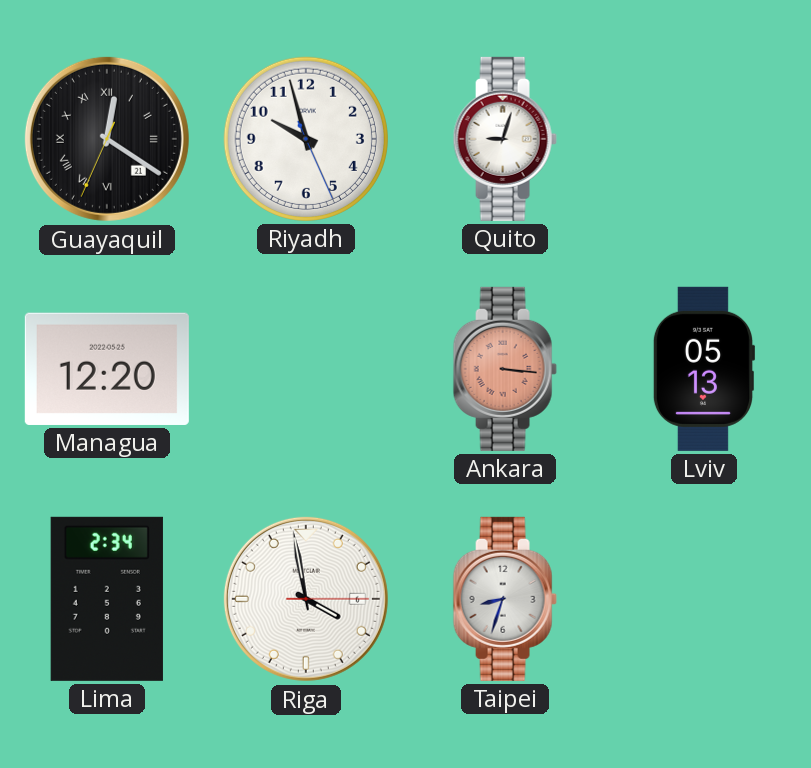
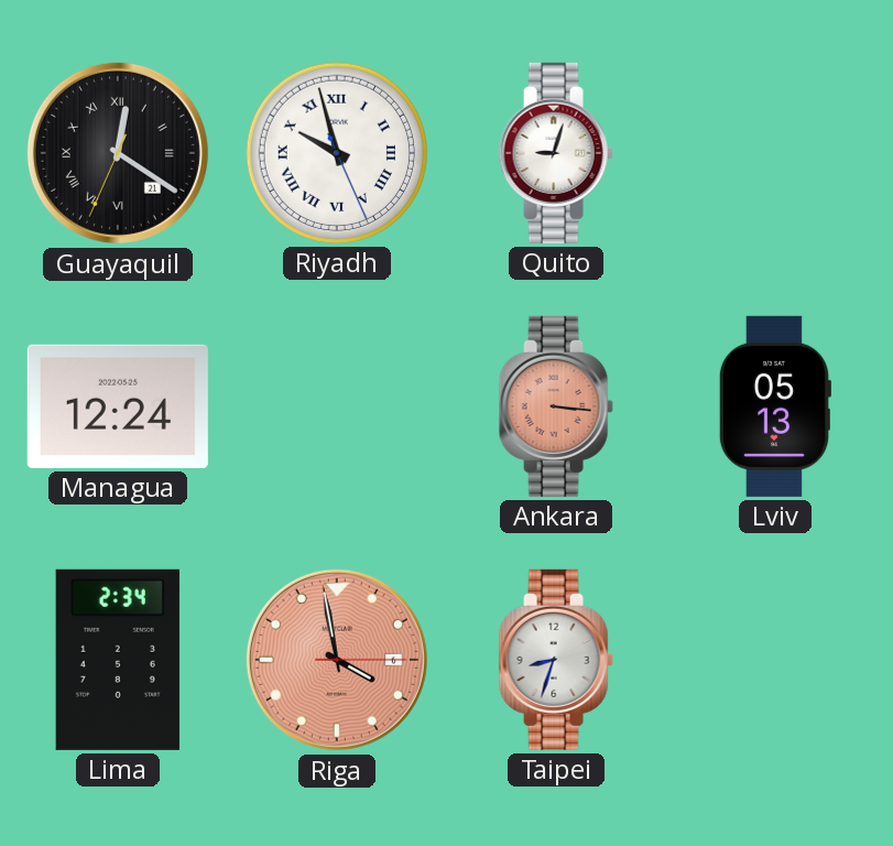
Riyadh numerals: Arabic -> Roman
Managua: 12:20 -> 12:24
Riga dial: white -> salmon
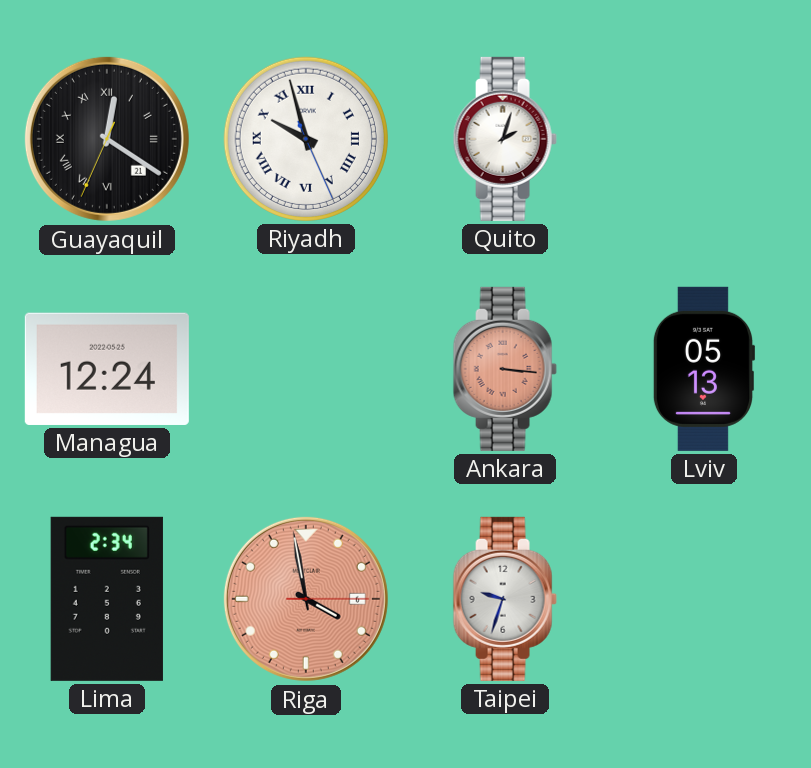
Quito: 9:03 -> 2:03
Taipei: 8:33 -> 9:33
